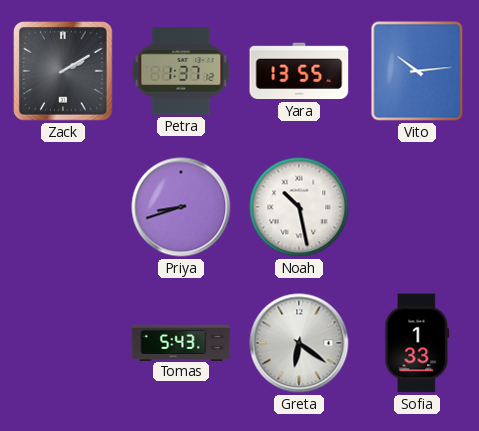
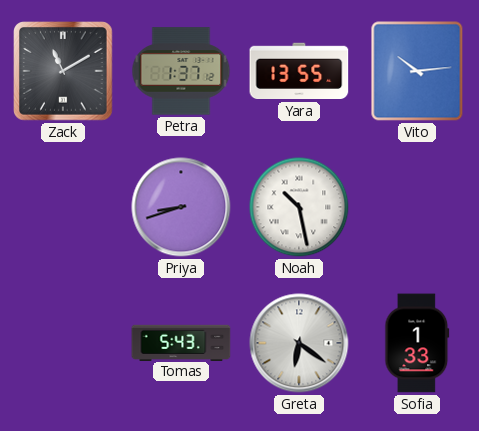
Zack: 2:10 -> 11:10
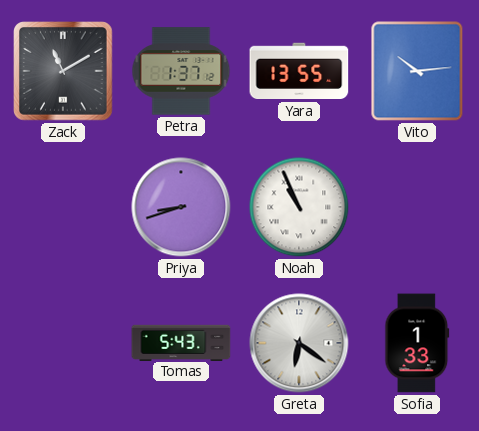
Noah: 10:28 -> 10:56
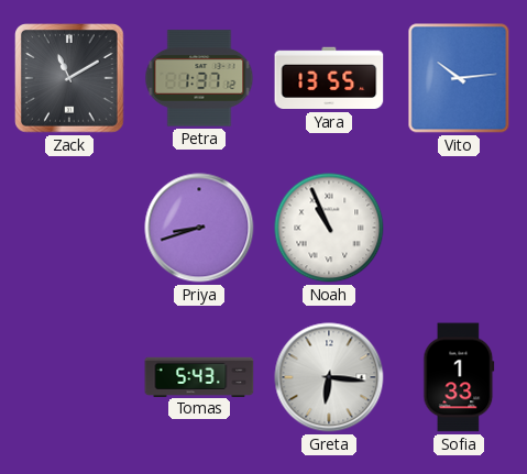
Greta: 6:21 -> 6:16
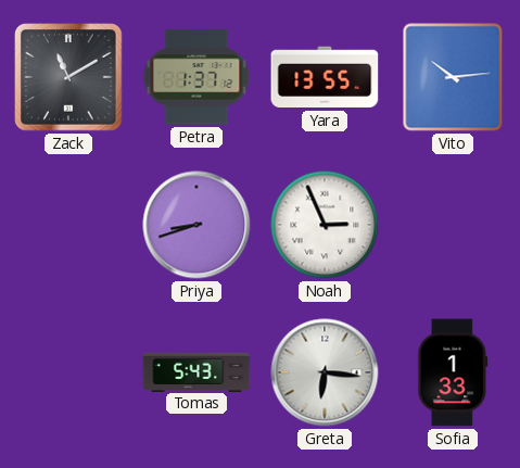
Noah: 10:56 -> 2:56
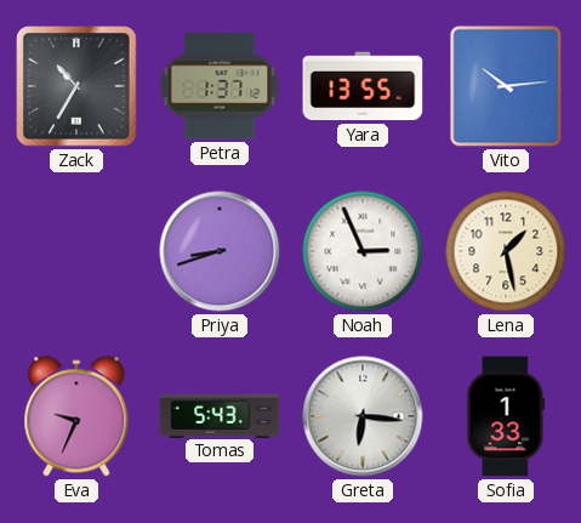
Zack: 11:10 -> 10:35
Lena: none -> 1:28
Eva: none -> 9:34
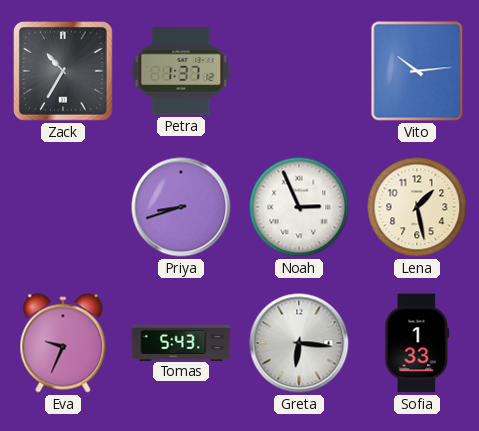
Yara: 13:55 -> none
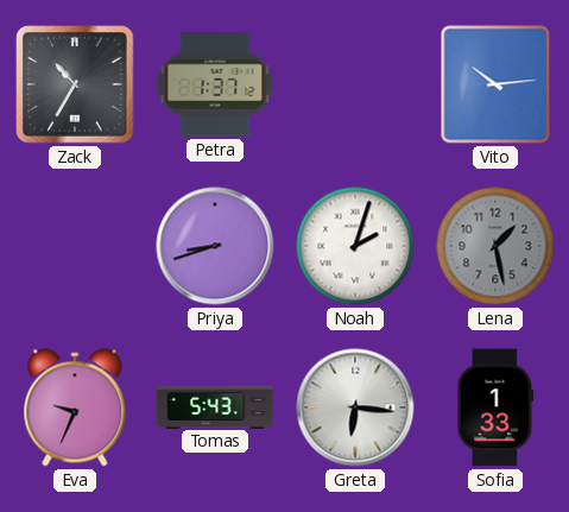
Noah: 2:56 -> 2:03
Lena dial: cream -> grey
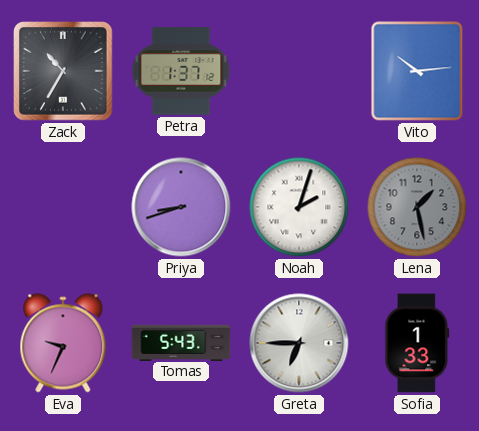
Greta: 6:16 -> 6:45
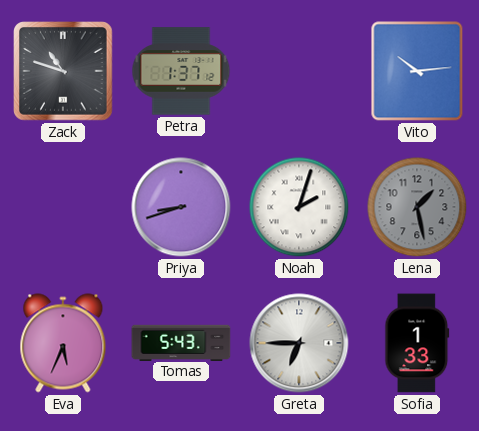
Zack: 10:35 -> 10:48
Eva: 9:34 -> 5:34
